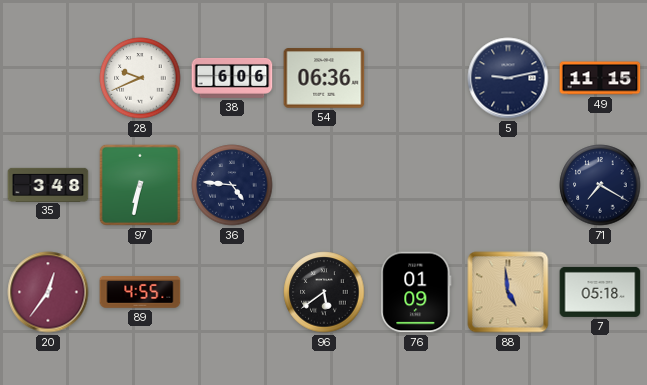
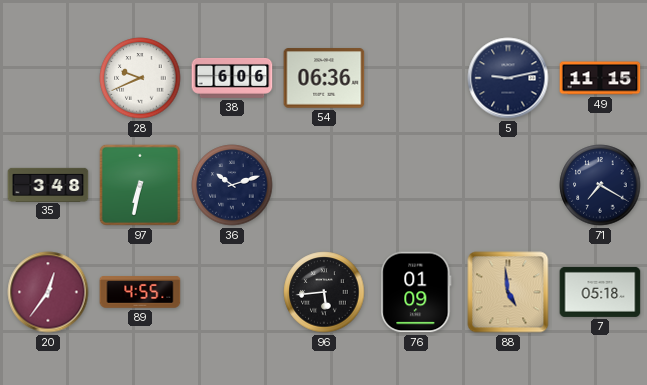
36: 4:46 -> 10:12
96: 5:39 -> 5:44
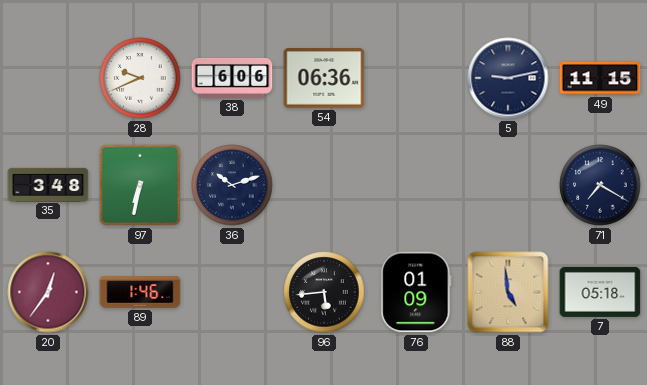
89: 4:55 -> 1:46
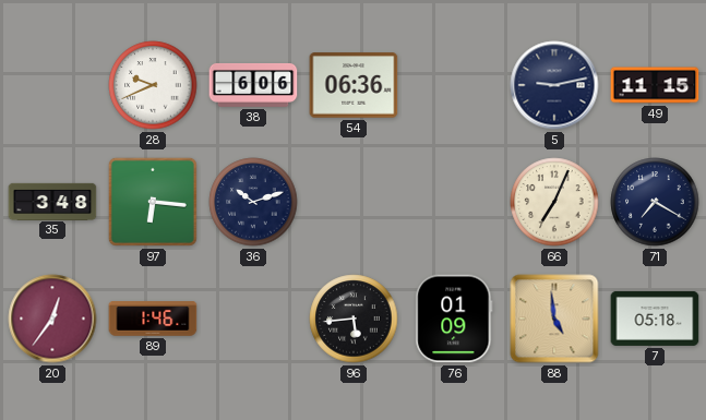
97: 6:32 -> 6:16
66: none -> 7:04
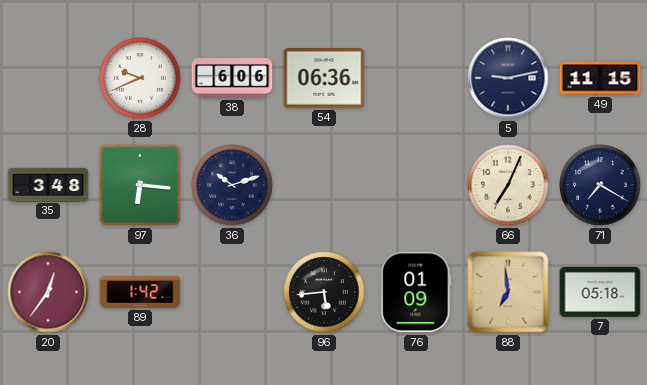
89: 1:46 -> 1:42
88: 4:59 -> 6:59
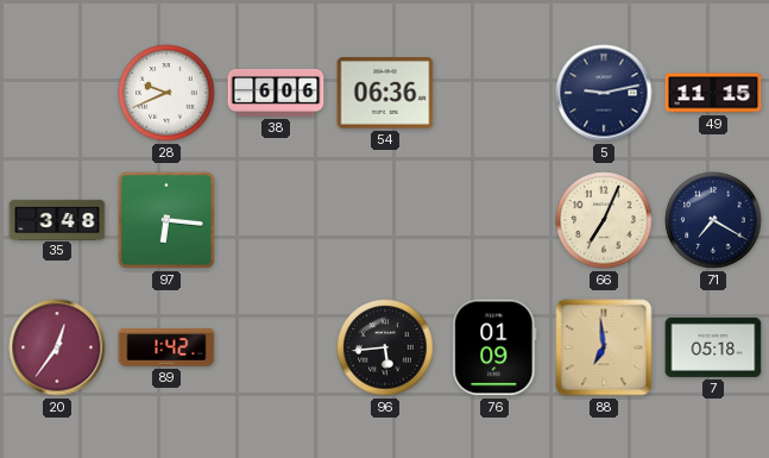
36: 10:12 -> none
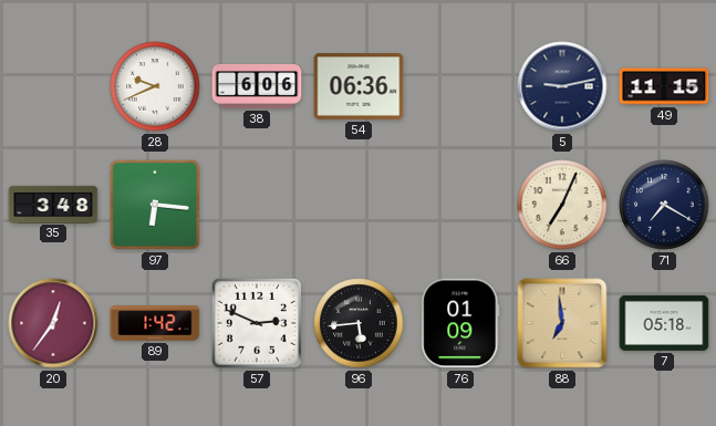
57: none -> 2:49
